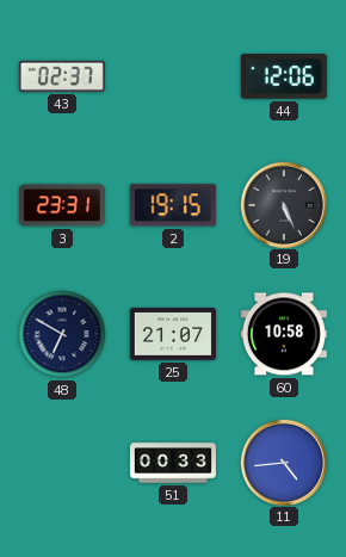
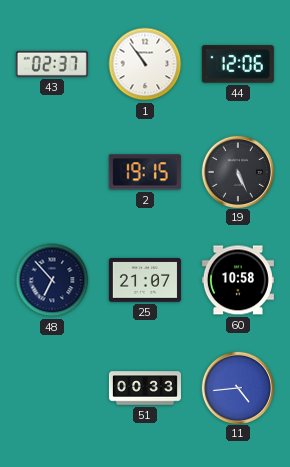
1: none -> 10:54
3: 23:31 -> none
48: 6:50 -> 6:53
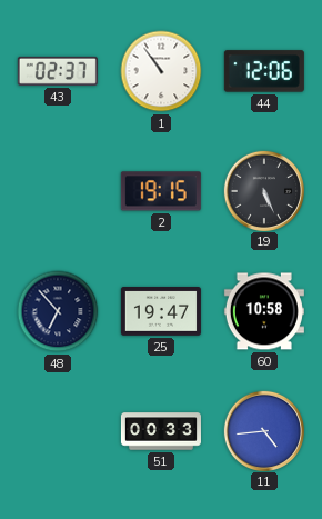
25: 21:07 -> 19:47
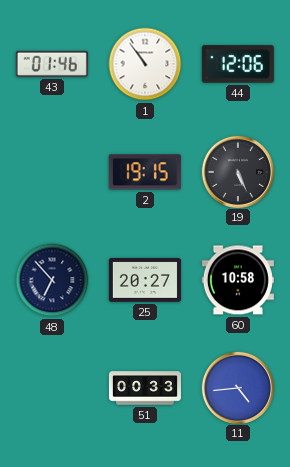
43: 02:37 -> 01:46
25: 19:47 -> 20:27
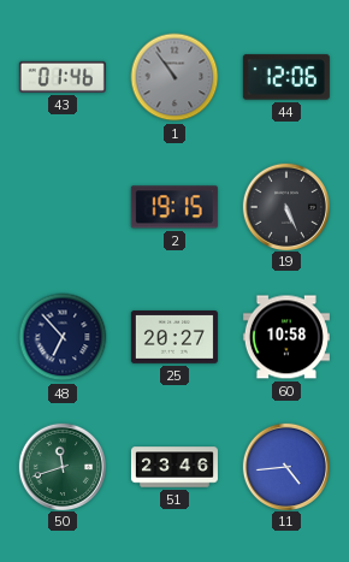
1 dial: white -> grey
50: none -> 11:42
51: 00:33 -> 23:46
